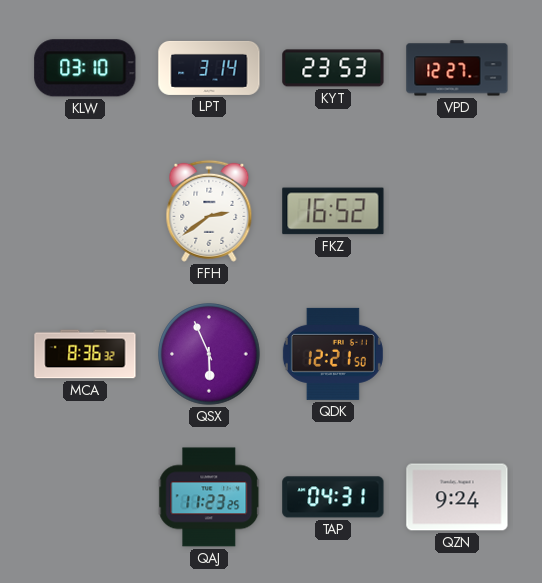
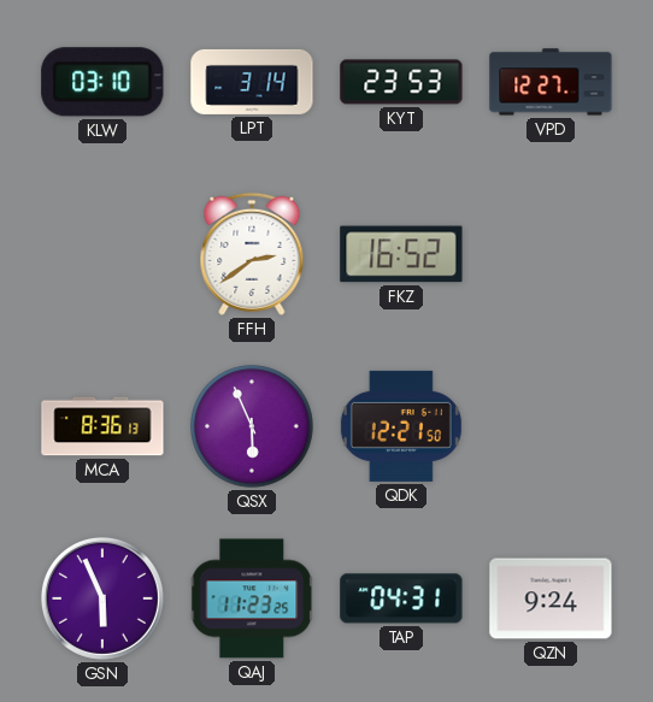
MCA: 8:36:32 -> 8:36:13
GSN: none -> 5:56
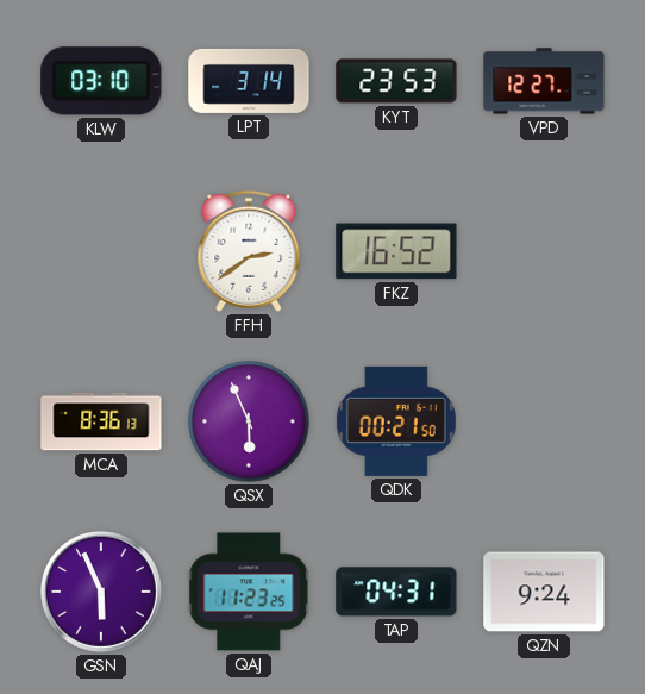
QDK: 12:21 -> 00:21
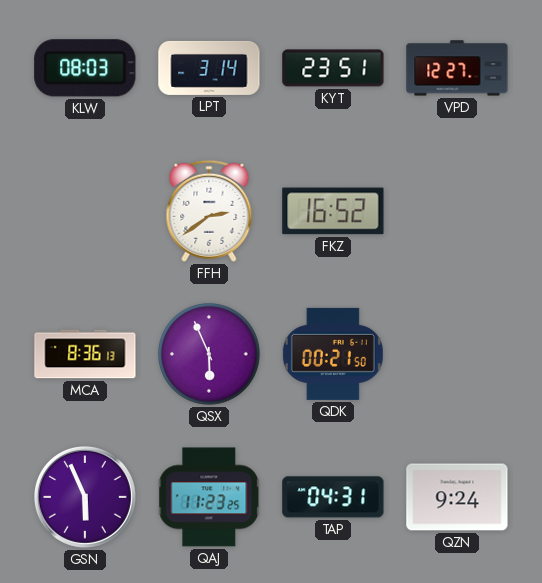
KLW: 03:10 -> 08:03
KYT: 23:53 -> 23:51
